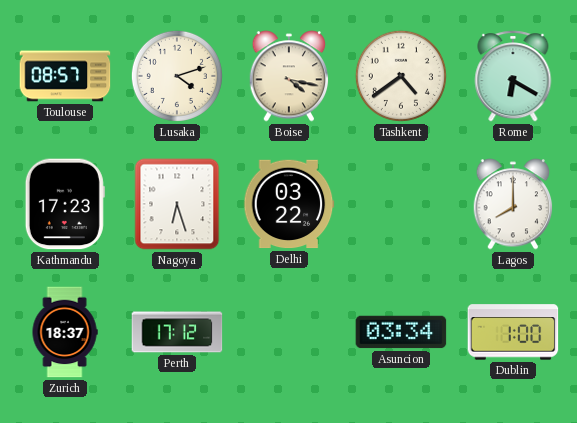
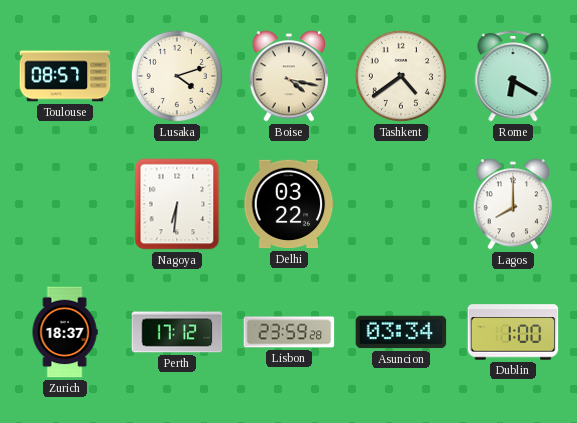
Kathmandu: 17:23 -> none
Nagoya: 6:27 -> 6:31
Lisbon: none -> 23:59
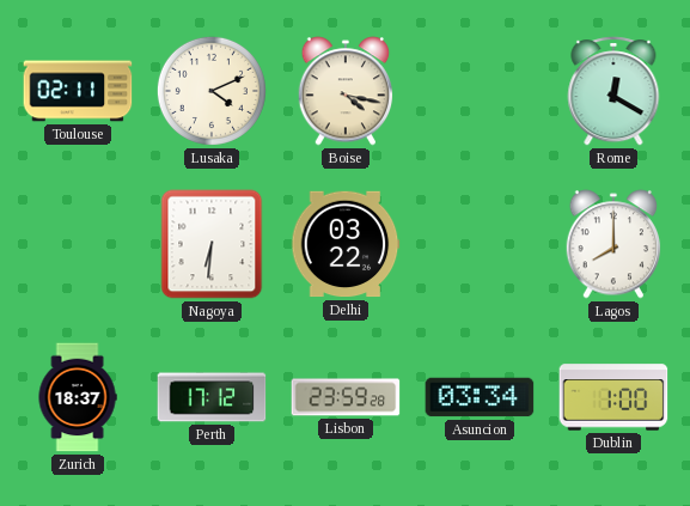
Toulouse: 08:57 -> 02:11
Lusaka: 4:12 -> 4:11
Tashkent: 4:39 -> none
Rome: 6:20 -> 12:20
